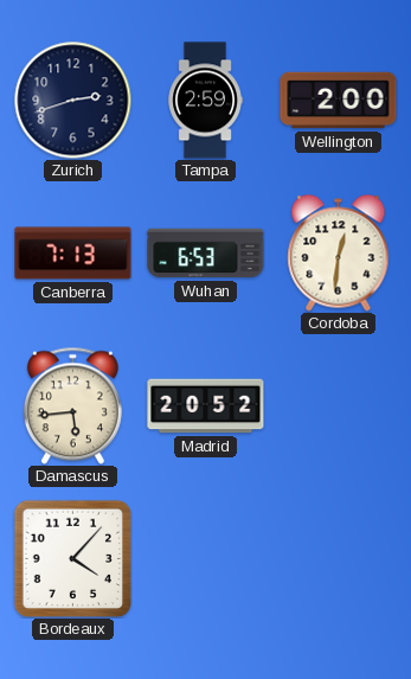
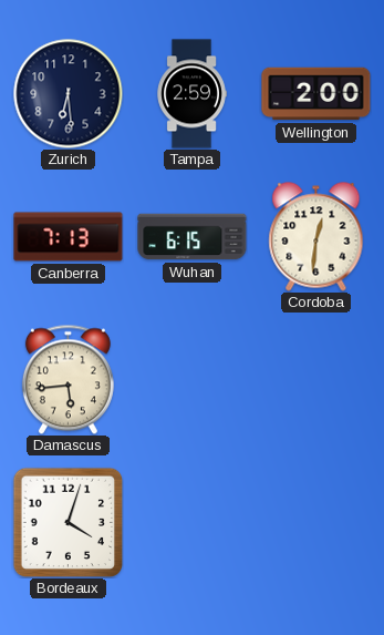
Zurich: 2:42 -> 6:29
Wuhan: 6:53 -> 6:15
Madrid: 20:52 -> none
Bordeaux: 4:07 -> 4:03
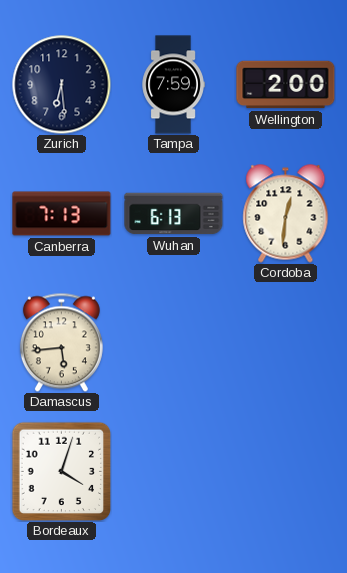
Tampa: 2:59 -> 7:59
Wuhan: 6:15 -> 6:13
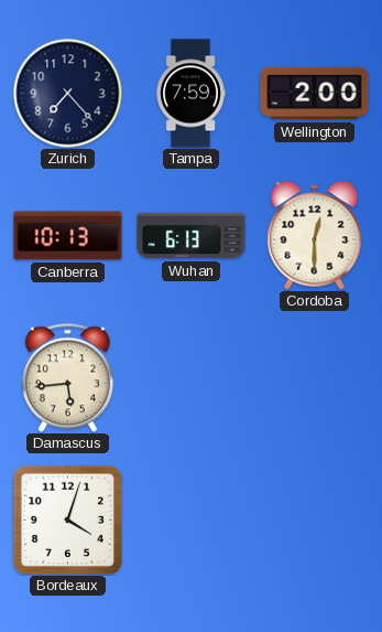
Zurich: 6:29 -> 7:23
Canberra: 7:13 -> 10:13
Cordoba: 12:31 -> 12:30
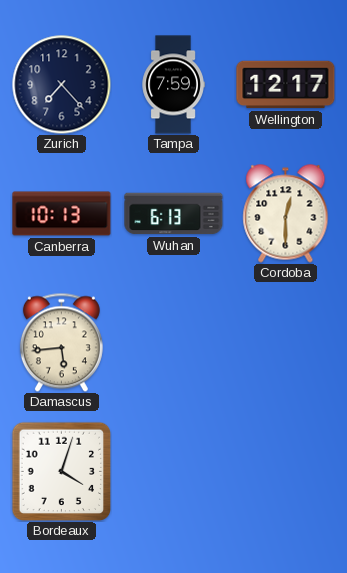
Wellington: 2:00 -> 12:17
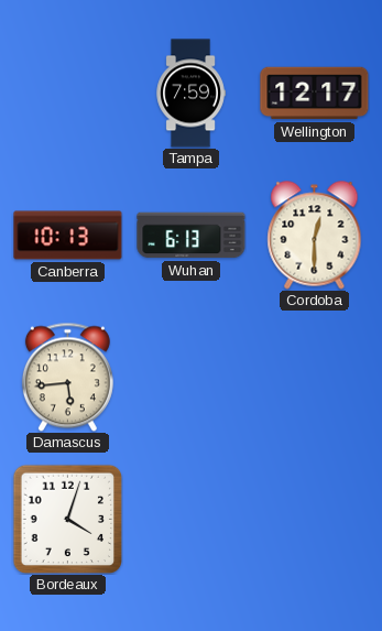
Zurich: 7:23 -> none
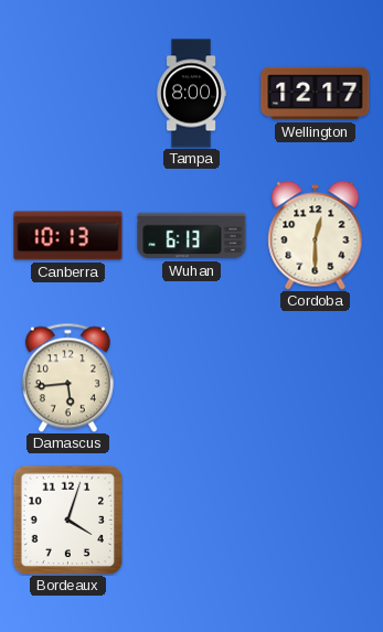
Tampa: 7:59 -> 8:00
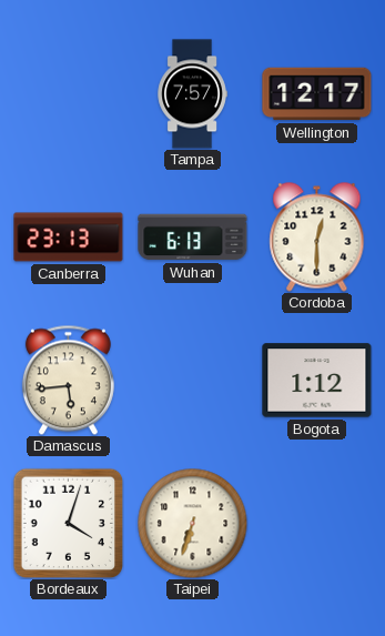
Tampa: 8:00 -> 7:57
Canberra: 10:13 -> 23:13
Bogota: none -> 1:12
Taipei: none -> 6:33
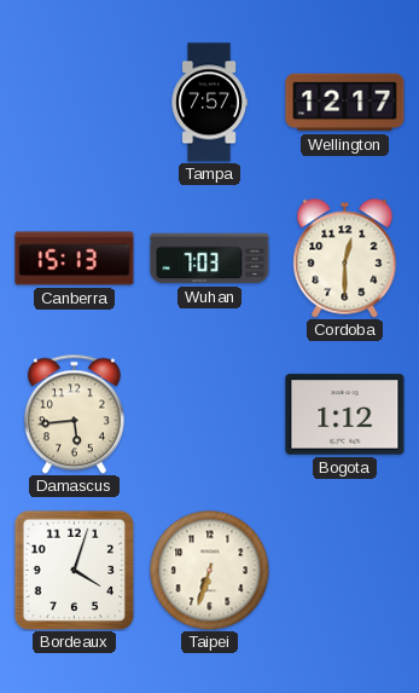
Canberra: 23:13 -> 15:13
Wuhan: 6:13 -> 7:03
